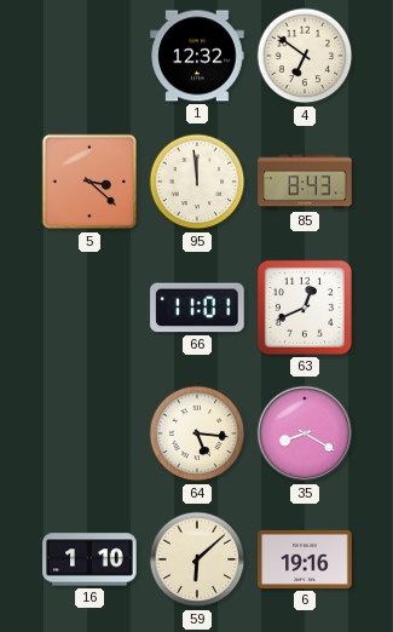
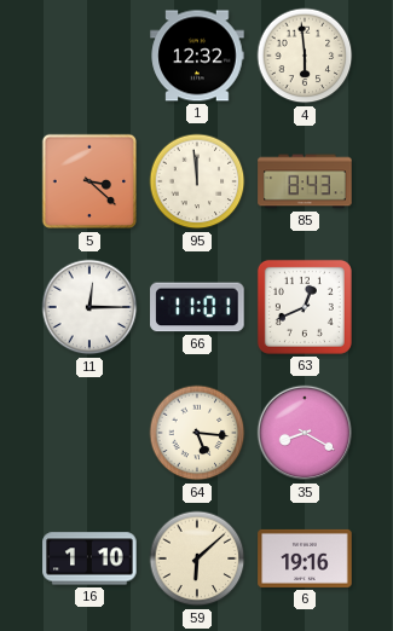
4: 6:51 -> 5:59
11: none -> 12:15
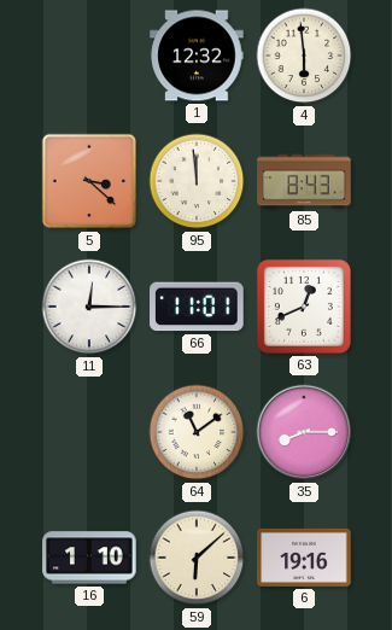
64: 5:16 -> 11:09
35: 8:20 -> 8:15
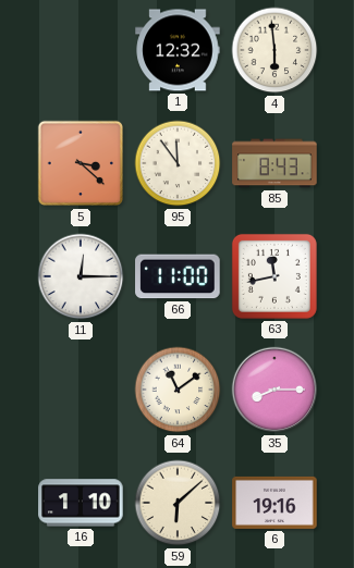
95: 11:59 -> 11:54
66: 11:01 -> 11:00
63: 12:41 -> 11:43
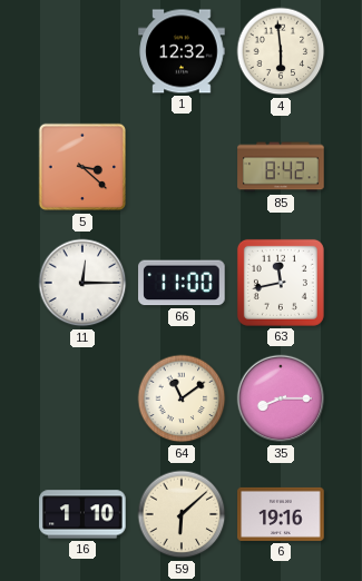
95: 11:54 -> none
85: 8:43 -> 8:42
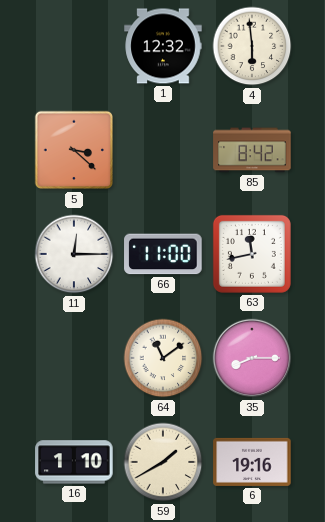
59: 6:08 -> 1:40
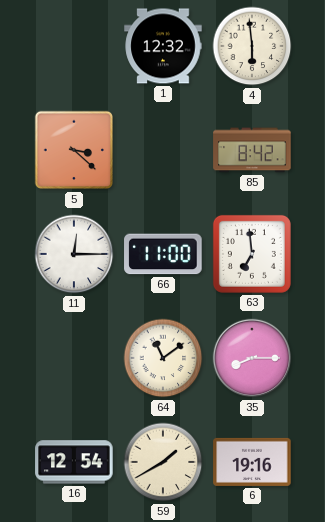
63: 11:43 -> 6:59
16: 1:10 -> 12:54
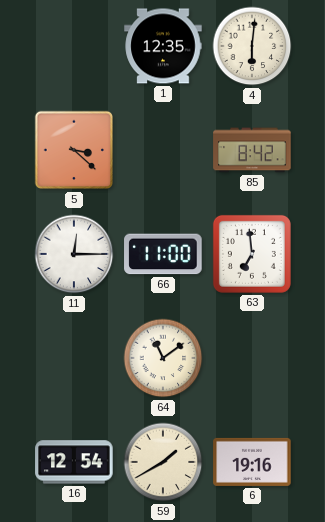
1: 12:32 -> 12:35
4: 5:59 -> 6:01
35: 8:15 -> none
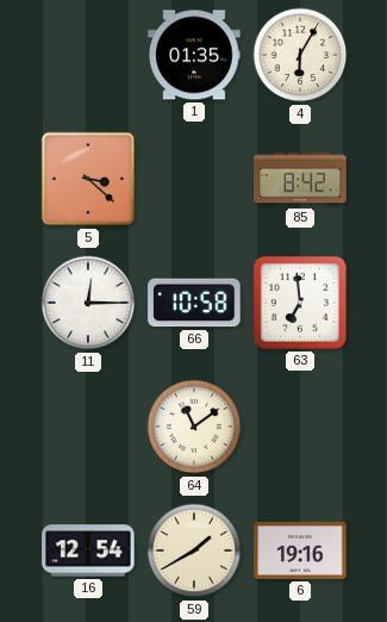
1: 12:35 -> 01:35
4: 6:01 -> 6:05
66: 11:00 -> 10:58
